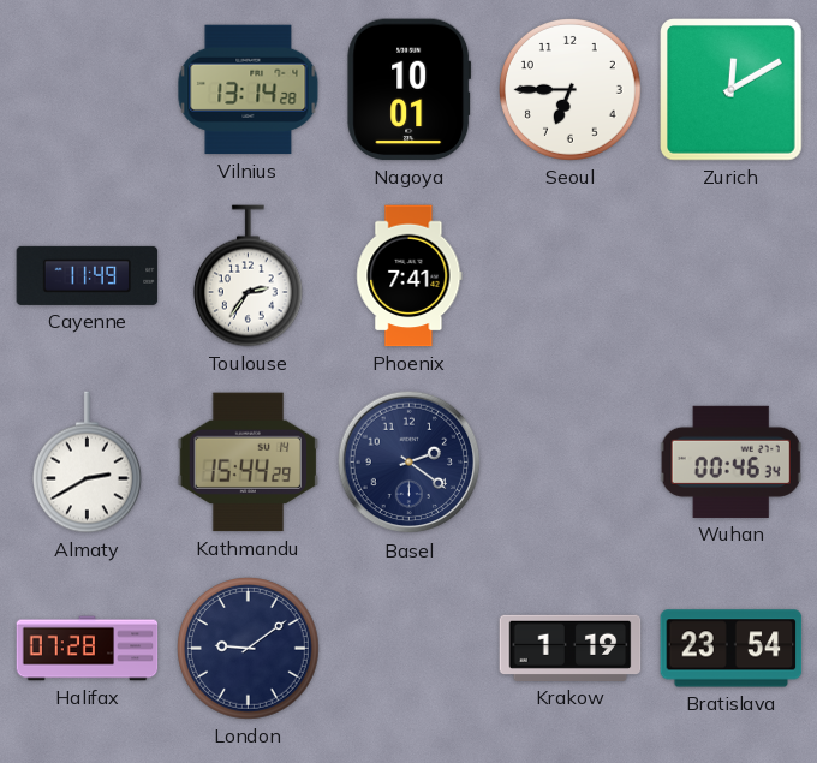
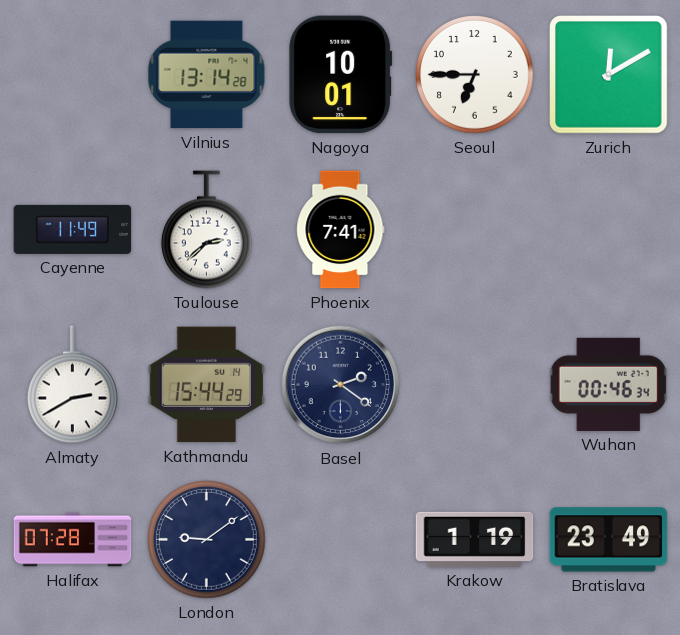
Toulouse: 2:36 -> 2:38
Bratislava: 23:54 -> 23:49
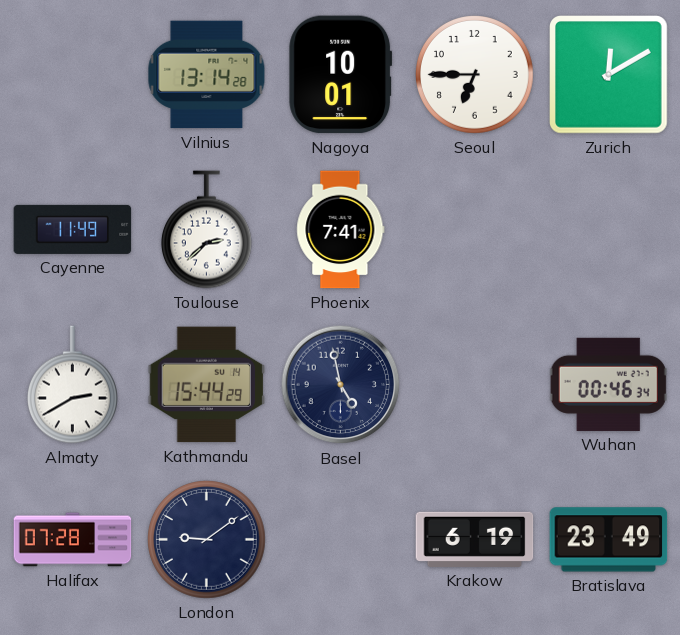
Basel: 2:21 -> 4:58
Krakow: 1:19 -> 6:19
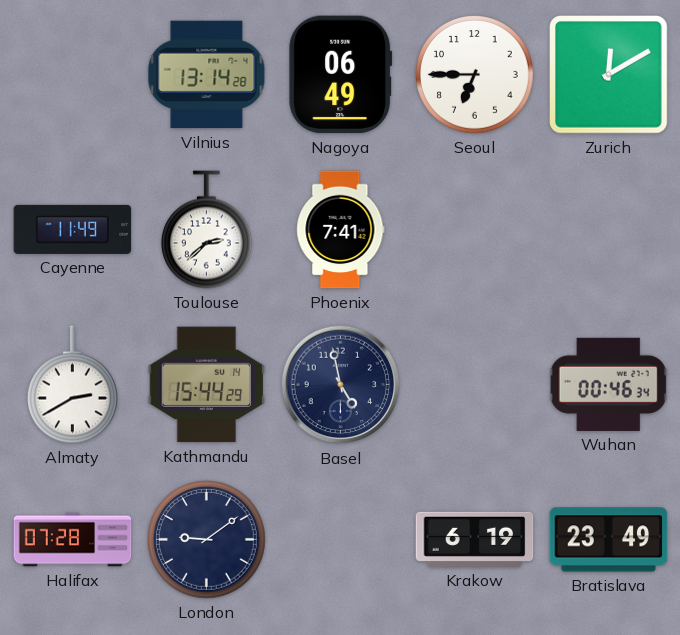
Nagoya: 10:01 -> 06:49
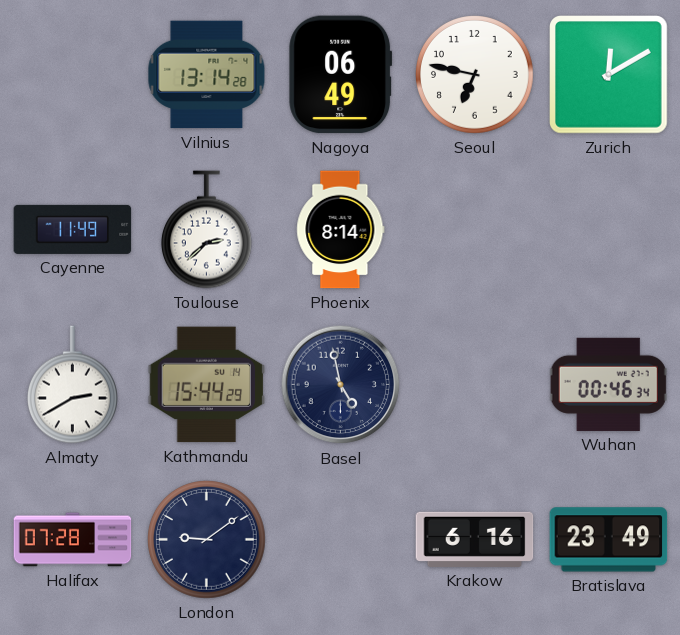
Seoul: 6:45 -> 6:47
Phoenix: 7:41 -> 8:14
Krakow: 6:19 -> 6:16
